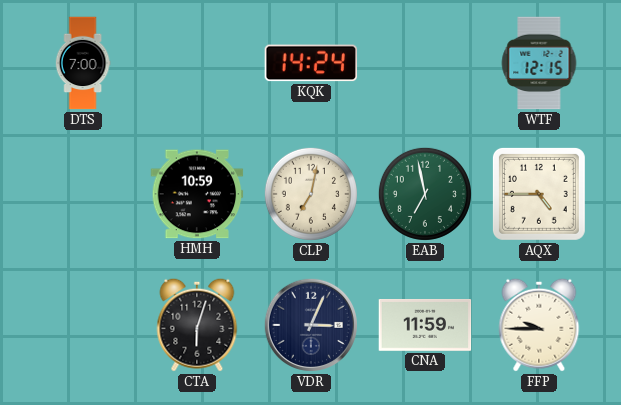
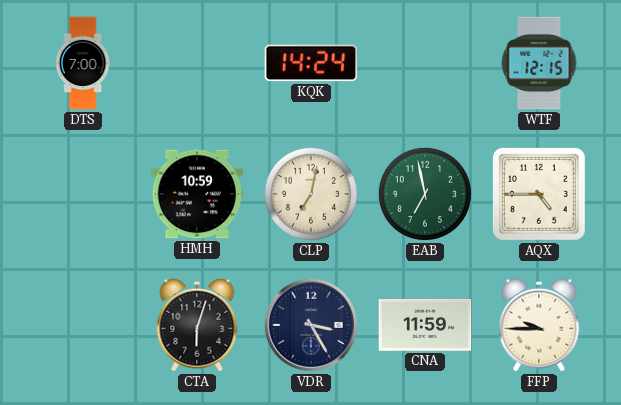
VDR: 3:04 -> 3:25
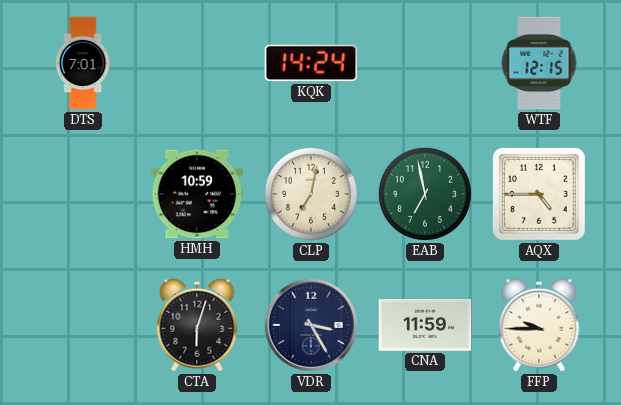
DTS: 7:00 -> 7:01
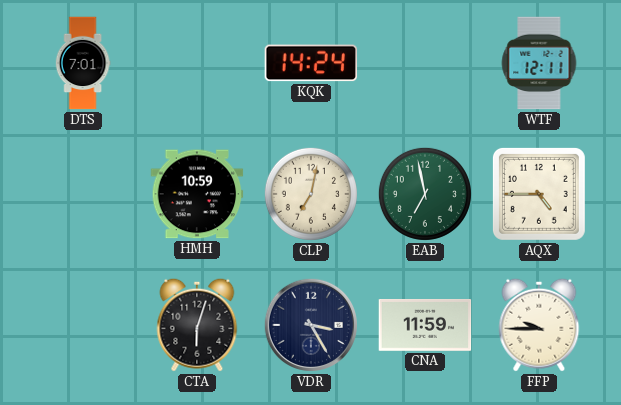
WTF: 12:15 -> 12:11
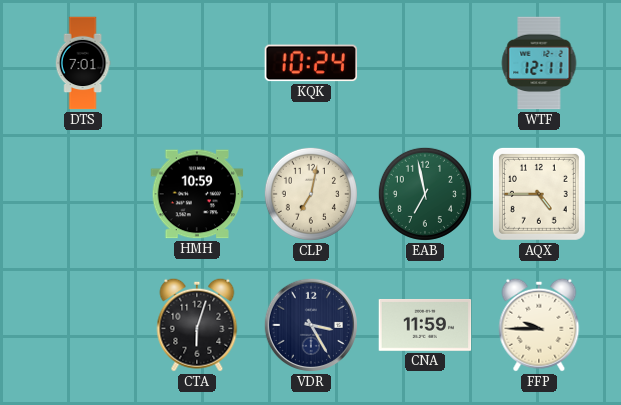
KQK: 14:24 -> 10:24
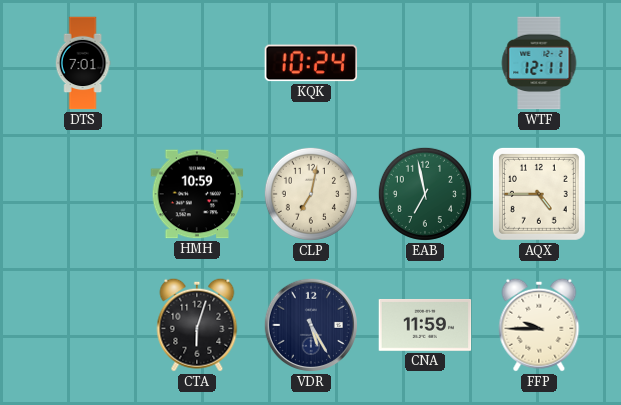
VDR: 3:25 -> 5:25
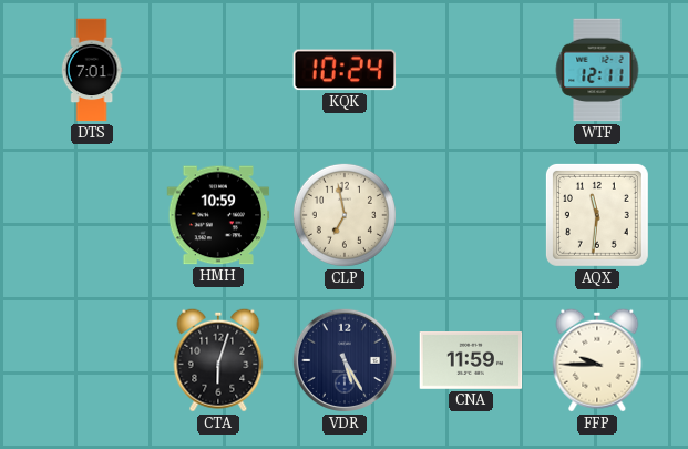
CLP: 7:02 -> 6:58
EAB: 6:58 -> none
AQX: 4:45 -> 11:31
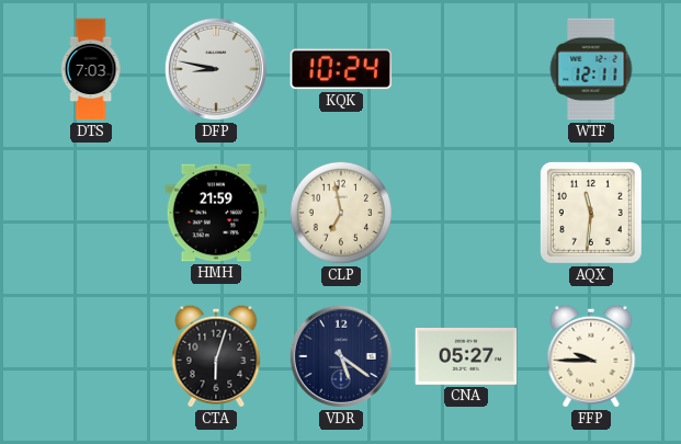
DTS: 7:01 -> 7:03
DFP: none -> 8:47
HMH: 10:59 -> 21:59
VDR: 5:25 -> 5:21
CNA: 11:59 -> 05:27
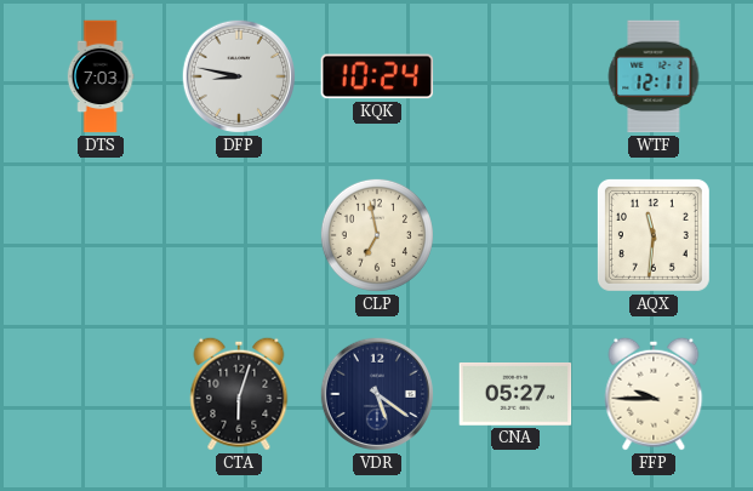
HMH: 21:59 -> none
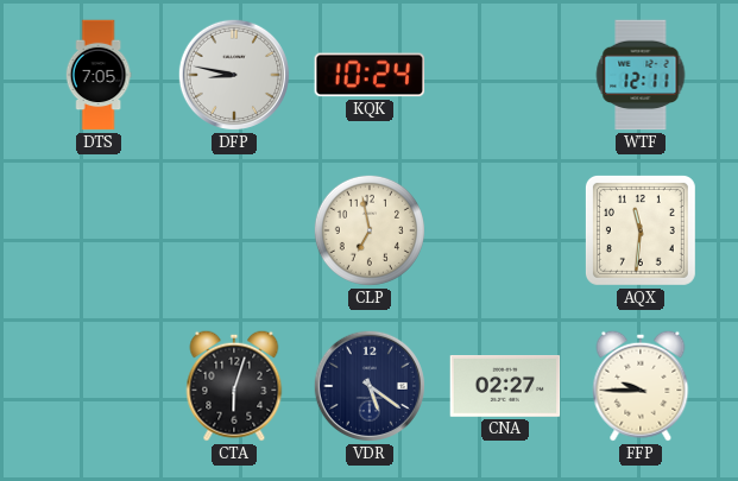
DTS: 7:03 -> 7:05
CNA: 05:27 -> 02:27
